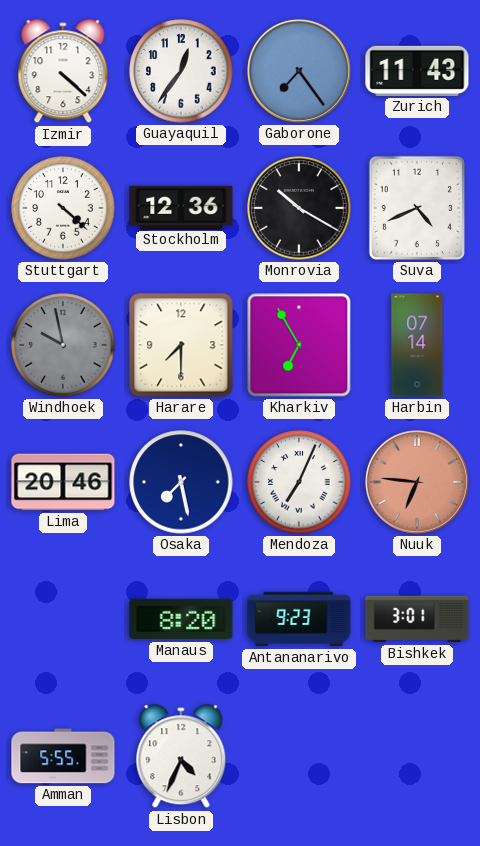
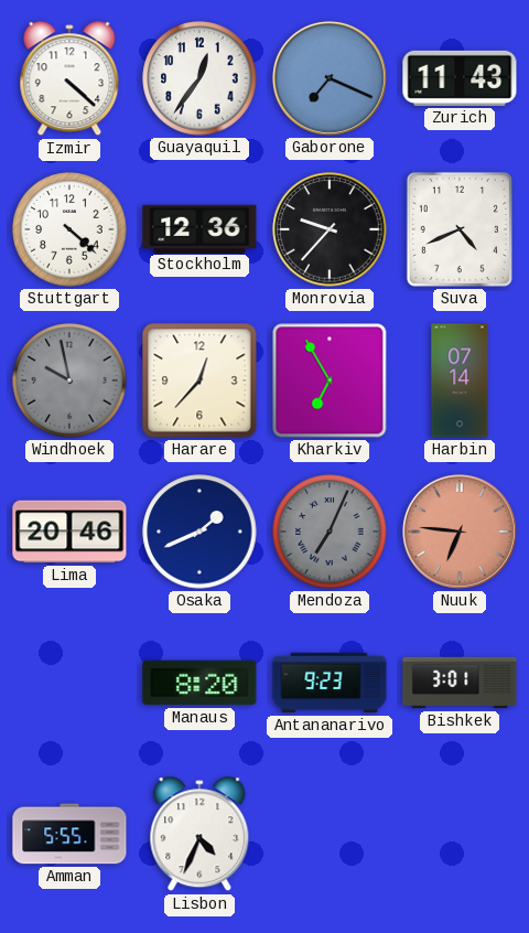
Gaborone: 7:24 -> 7:19
Monrovia: 10:20 -> 9:37
Harare: 7:30 -> 12:37
Osaka: 7:28 -> 1:41
Mendoza dial: white -> grey
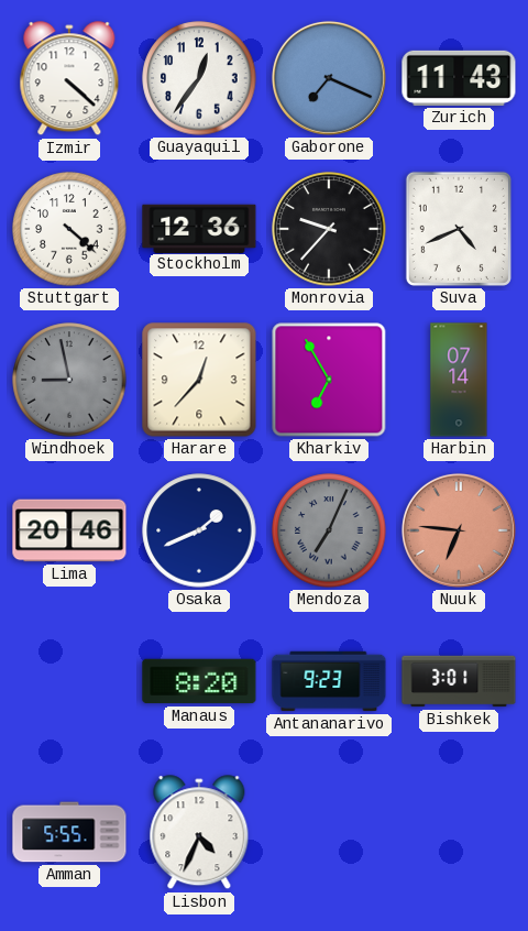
Windhoek: 9:58 -> 8:58
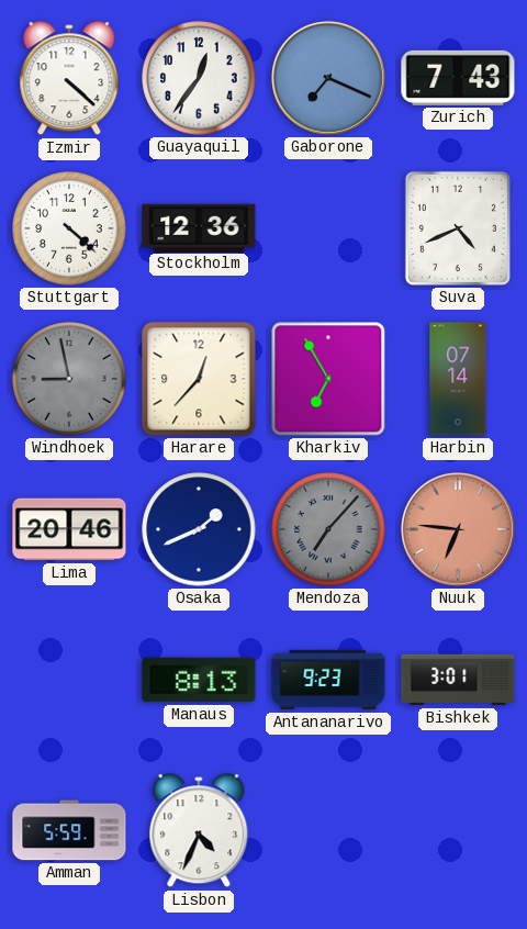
Zurich: 11:43 -> 7:43
Monrovia: 9:37 -> none
Mendoza: 7:04 -> 7:07
Manaus: 8:20 -> 8:13
Amman: 5:55 -> 5:59
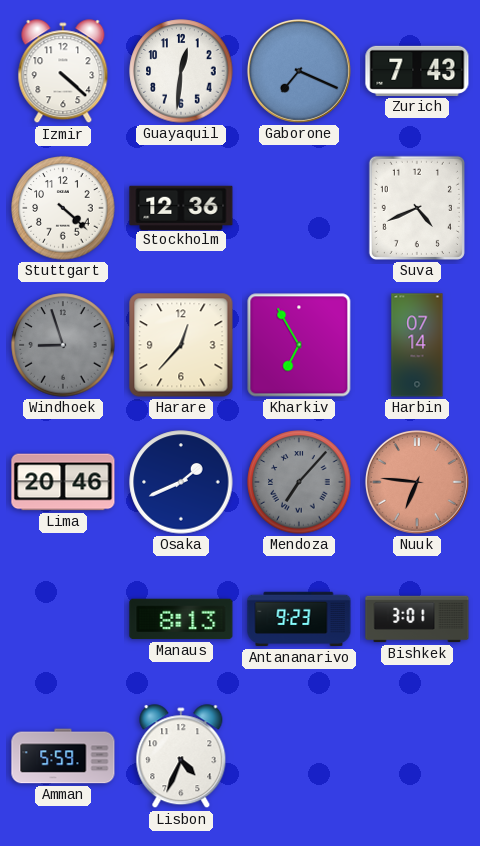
Guayaquil: 12:36 -> 12:31
Windhoek: 8:58 -> 8:57
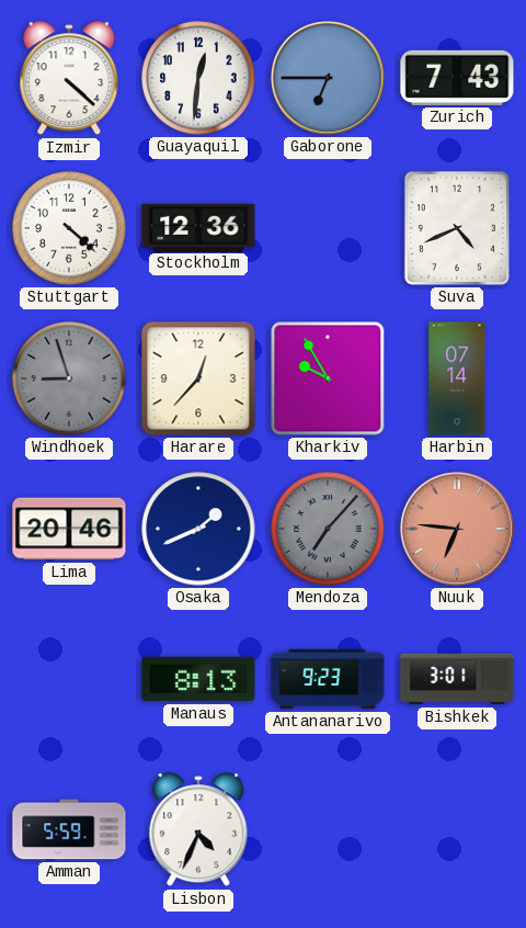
Gaborone: 7:19 -> 6:45
Kharkiv: 6:55 -> 9:55
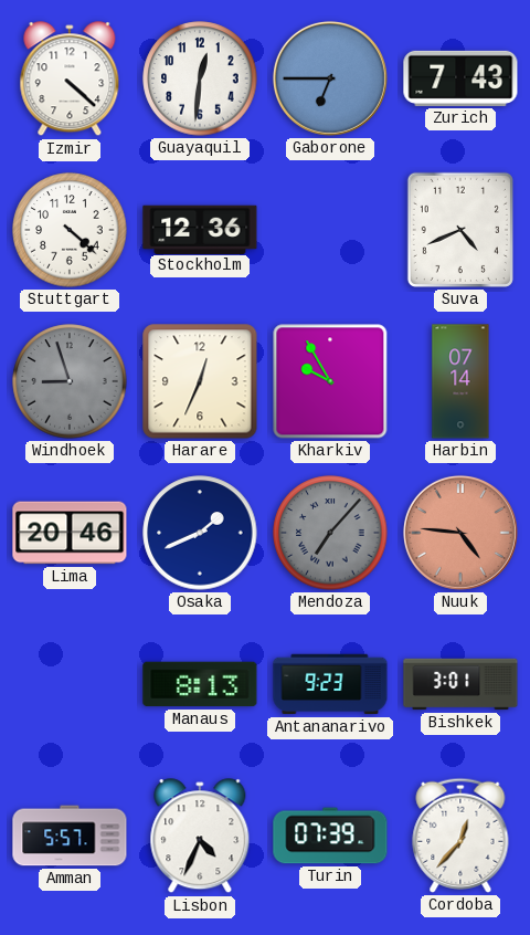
Harare: 12:37 -> 12:34
Nuuk: 6:46 -> 4:46
Amman: 5:59 -> 5:57
Turin: none -> 07:39
Cordoba: none -> 12:37
